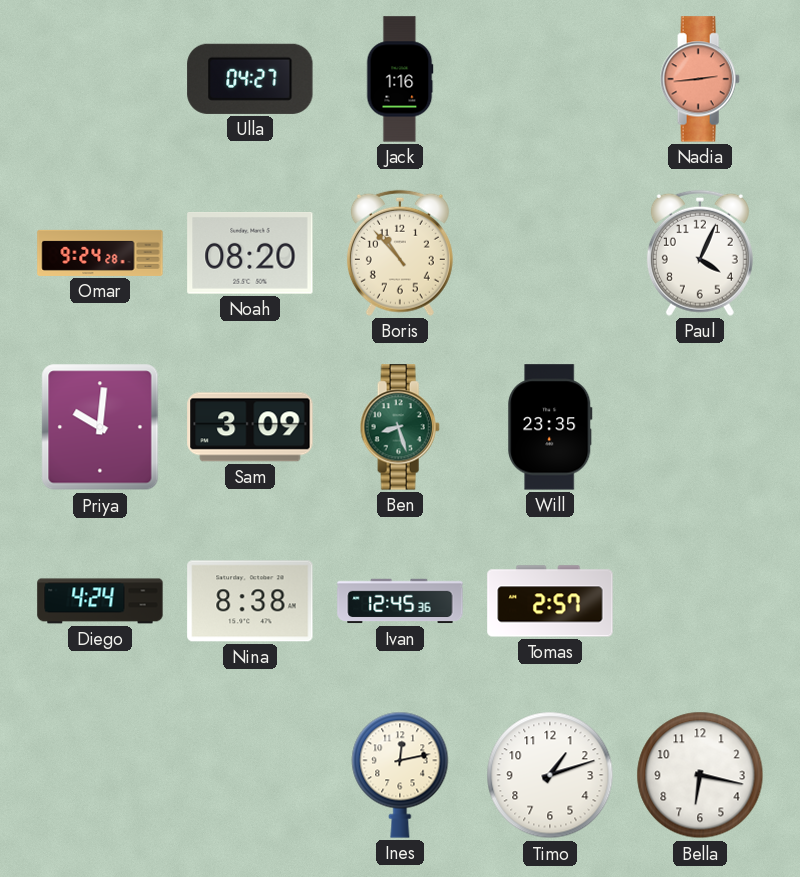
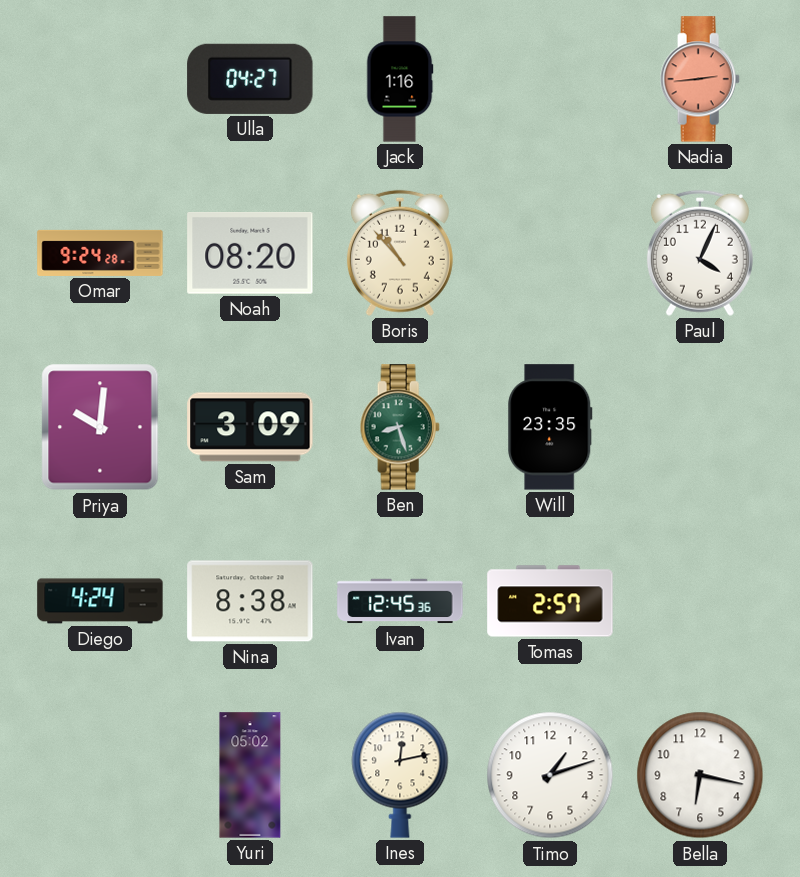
Yuri: none -> 05:02
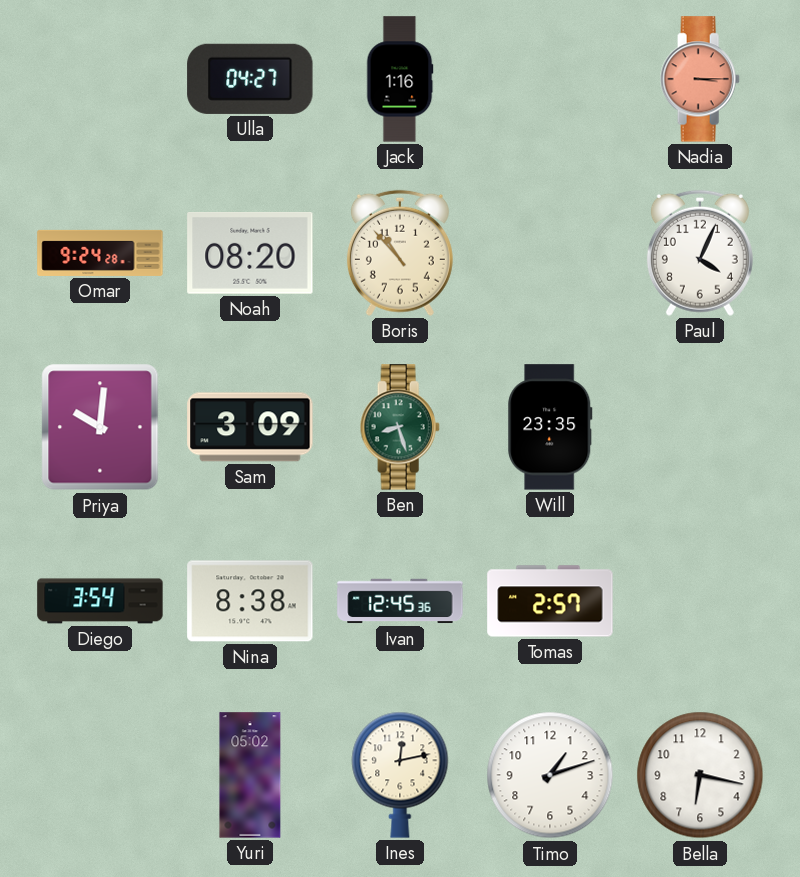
Nadia: 2:44 -> 3:15
Diego: 4:24 -> 3:54
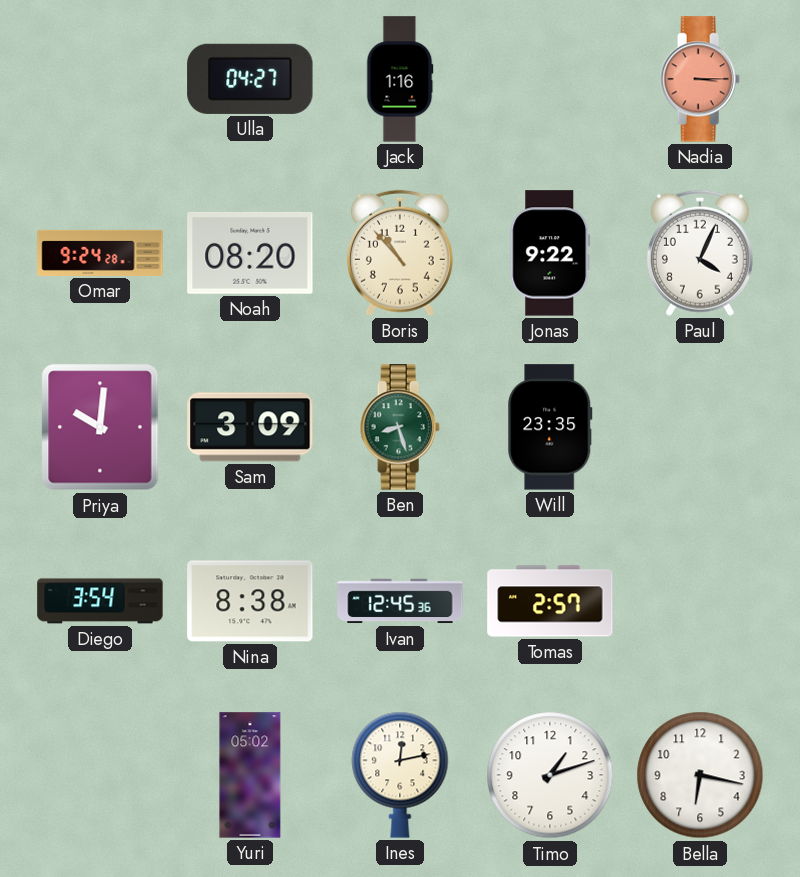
Jonas: none -> 9:22
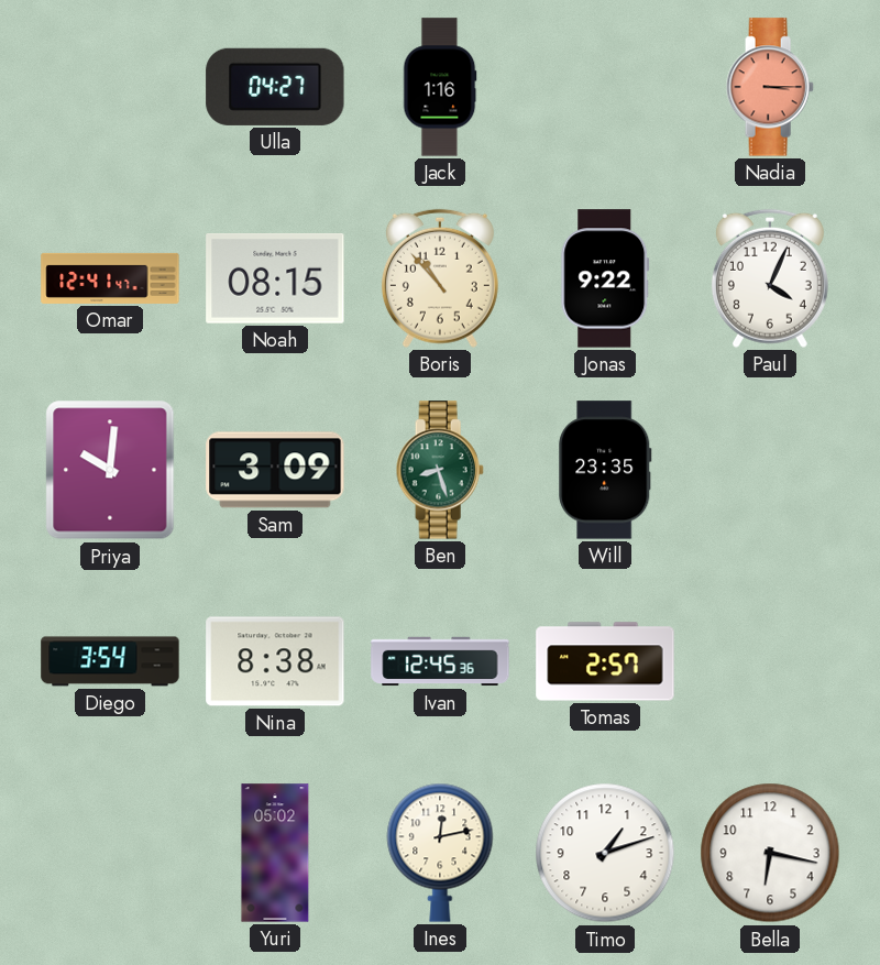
Omar: 9:24 -> 12:41
Noah: 08:20 -> 08:15
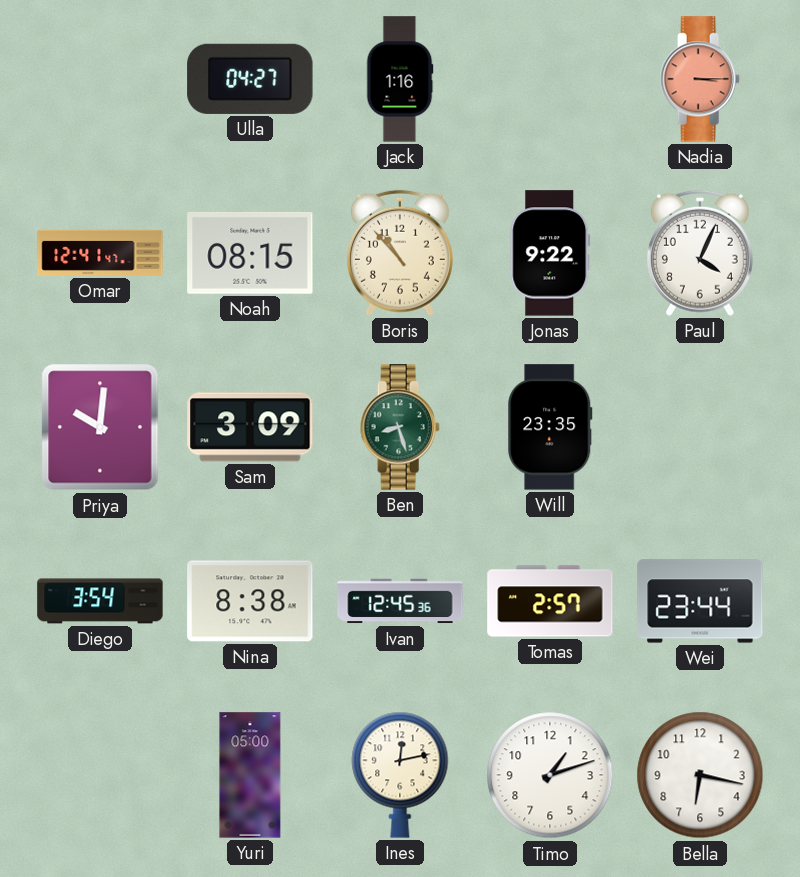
Wei: none -> 23:44
Yuri: 05:02 -> 05:00
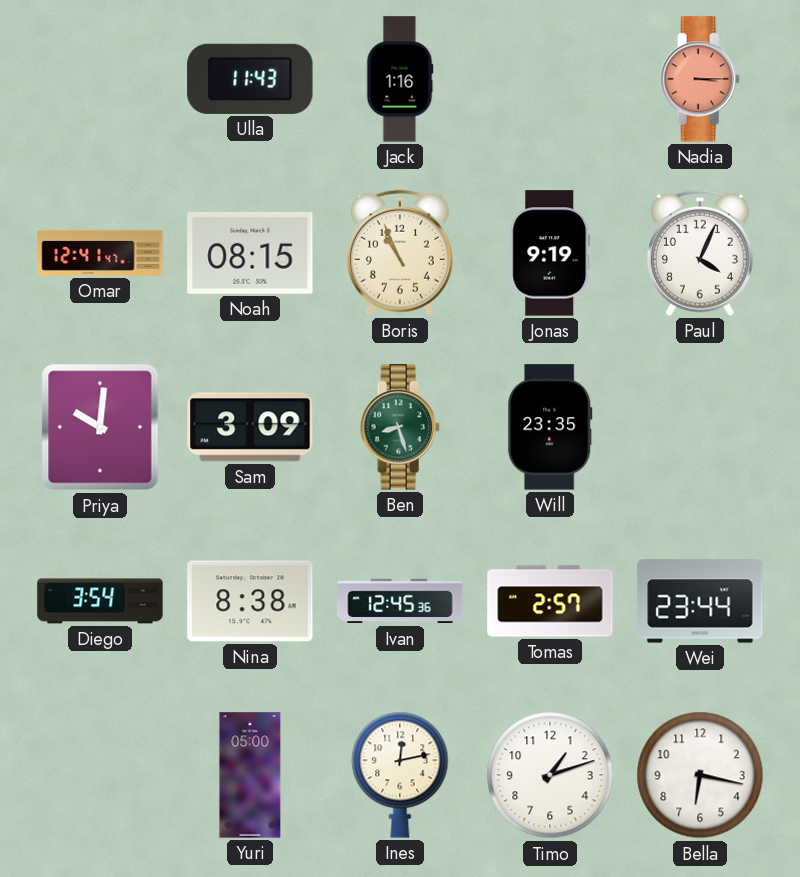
Ulla: 04:27 -> 11:43
Boris: 10:53 -> 10:56
Jonas: 9:22 -> 9:19
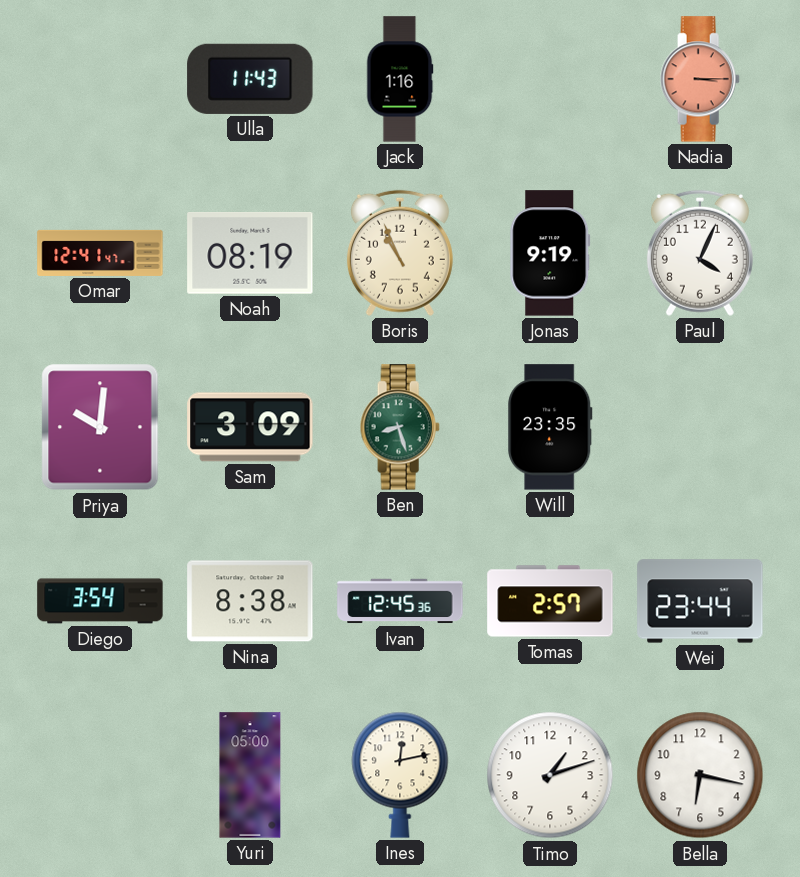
Noah: 08:15 -> 08:19
